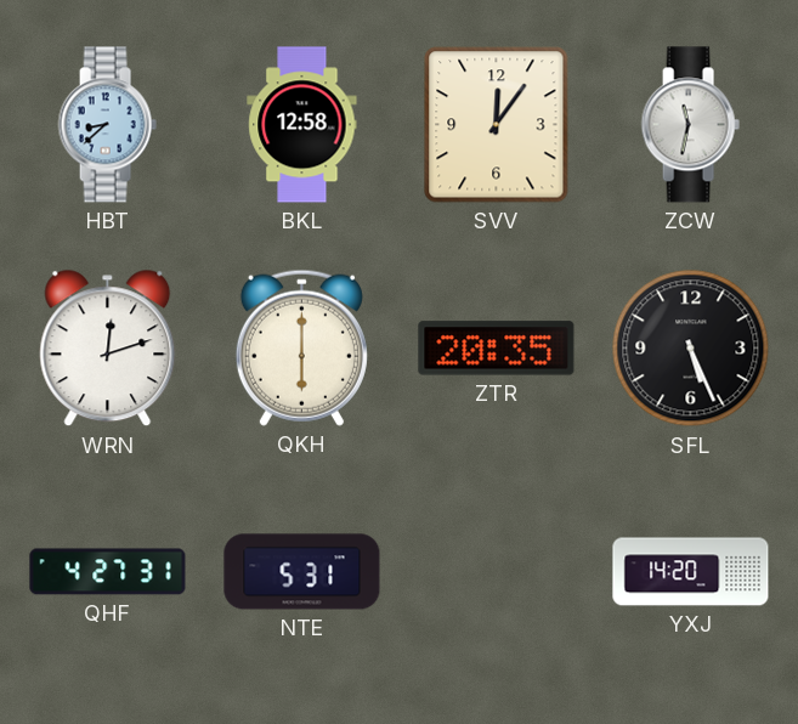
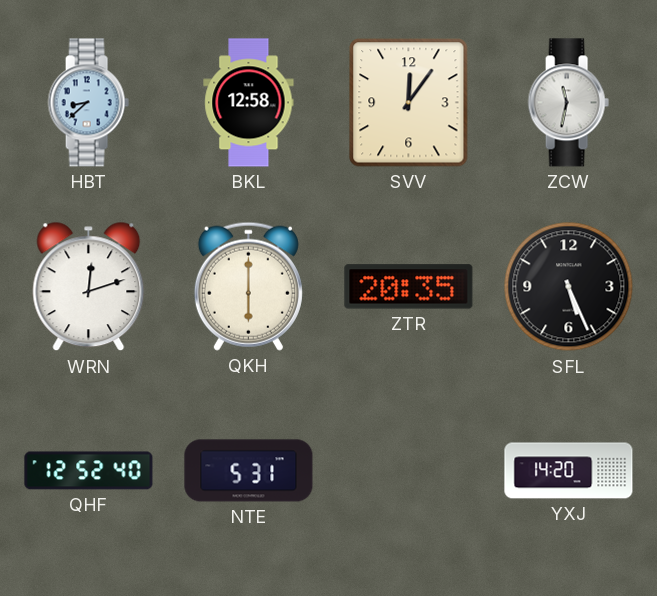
QHF: 4:27 -> 12:52
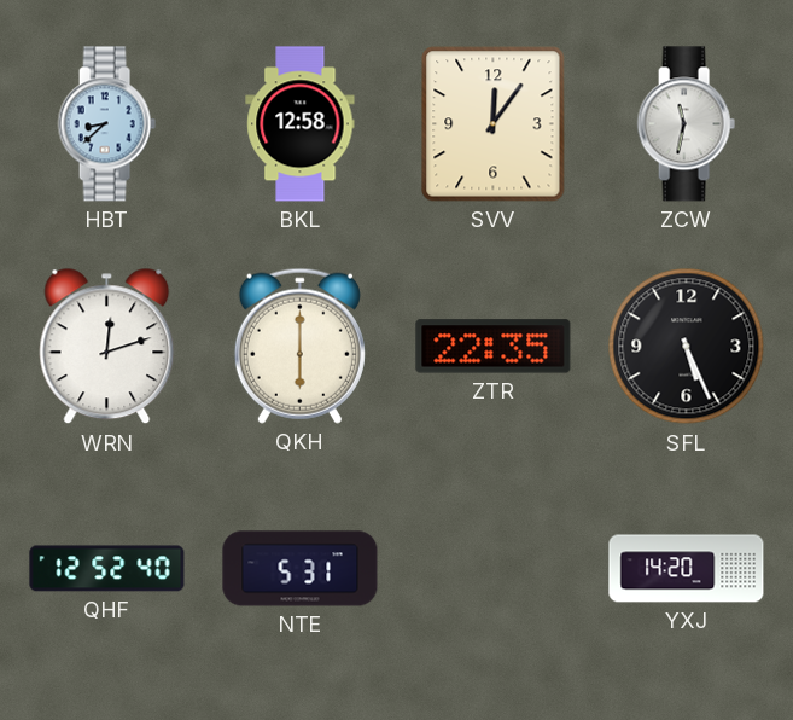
ZTR: 20:35 -> 22:35
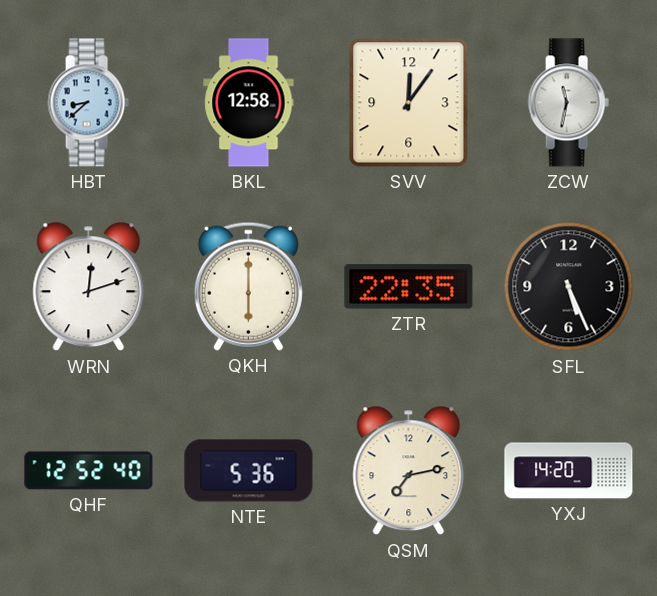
NTE: 5:31 -> 5:36
QSM: none -> 7:13
